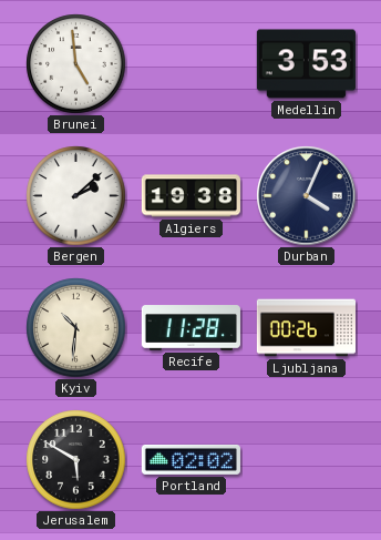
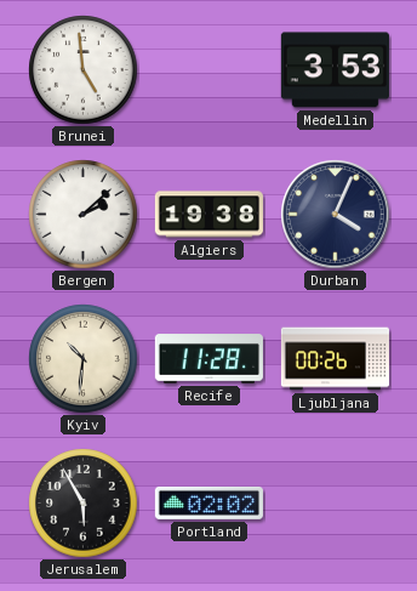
Jerusalem: 5:50 -> 5:55
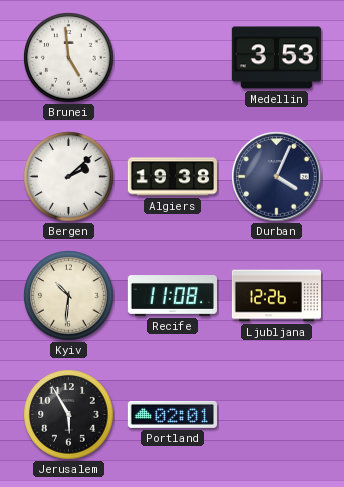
Recife: 11:28 -> 11:08
Ljubljana: 00:26 -> 12:26
Portland: 02:02 -> 02:01
